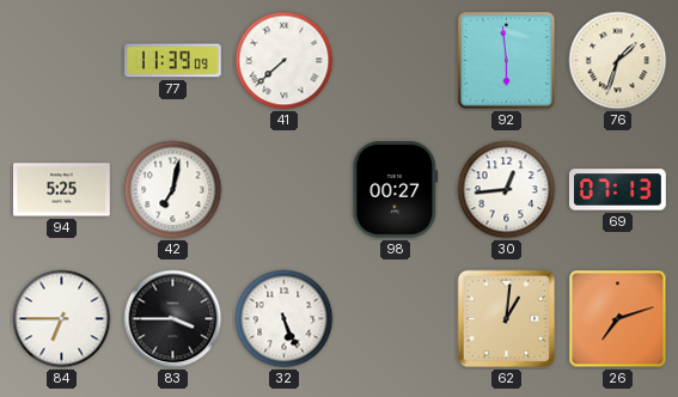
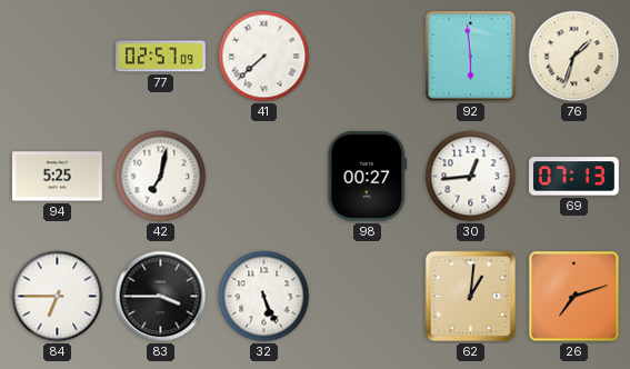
77: 11:39 -> 02:57
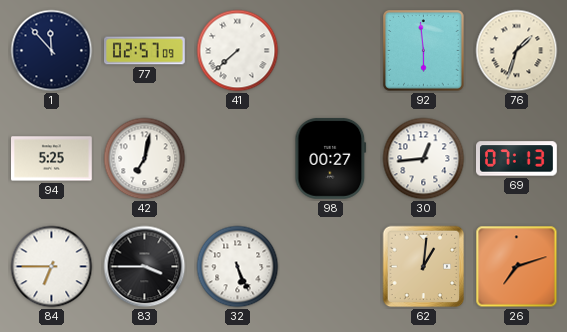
1: none -> 11:53
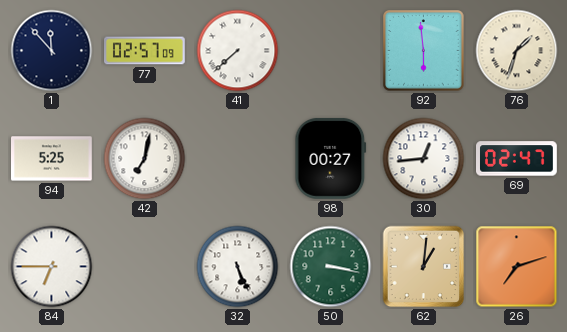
69: 07:13 -> 02:47
83: 3:45 -> none
50: none -> 3:17
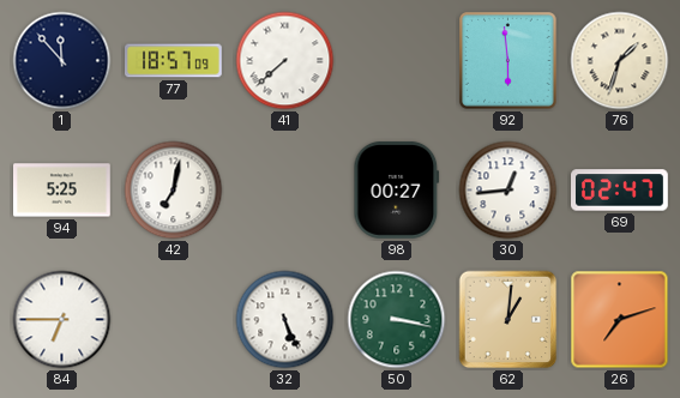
77: 02:57 -> 18:57
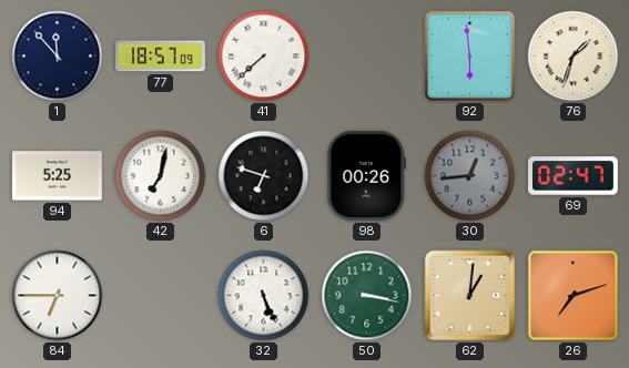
6: none -> 6:48
98: 00:27 -> 00:26
30 dial: white -> grey
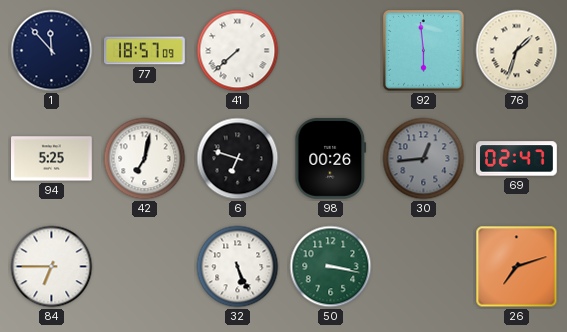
62: 1:01 -> none
